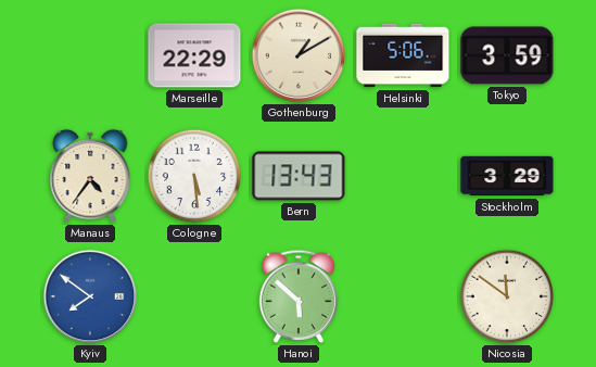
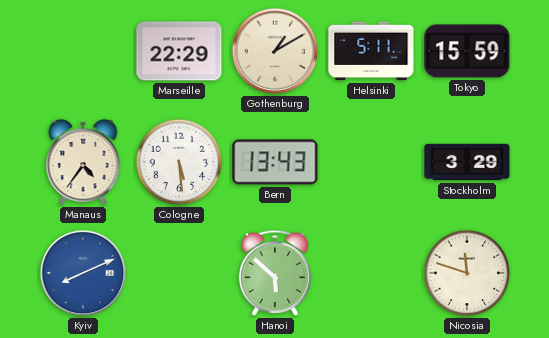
Helsinki: 5:06 -> 5:11
Tokyo: 3:59 -> 15:59
Kyiv: 7:51 -> 8:11
Nicosia: 11:51 -> 11:48
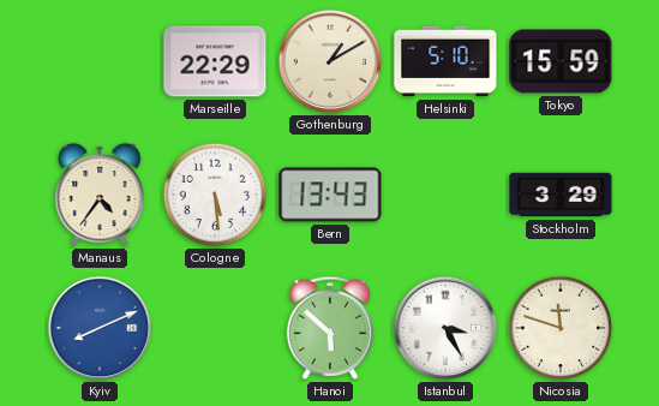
Helsinki: 5:11 -> 5:10
Istanbul: none -> 3:25
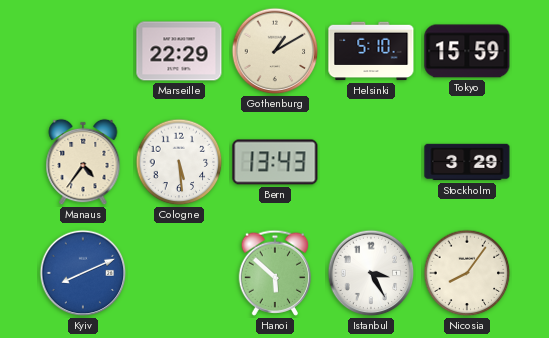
Nicosia: 11:48 -> 8:06
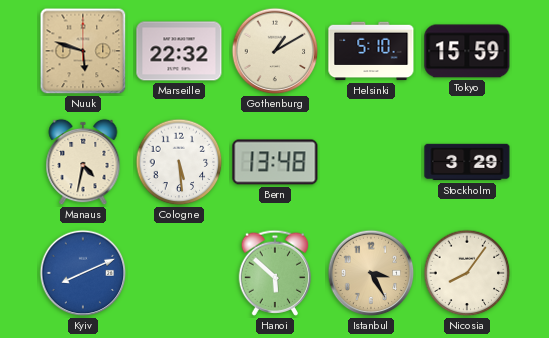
Nuuk: none -> 5:48
Marseille: 22:29 -> 22:32
Manaus: 4:36 -> 4:32
Bern: 13:43 -> 13:48
Istanbul dial: white -> champagne
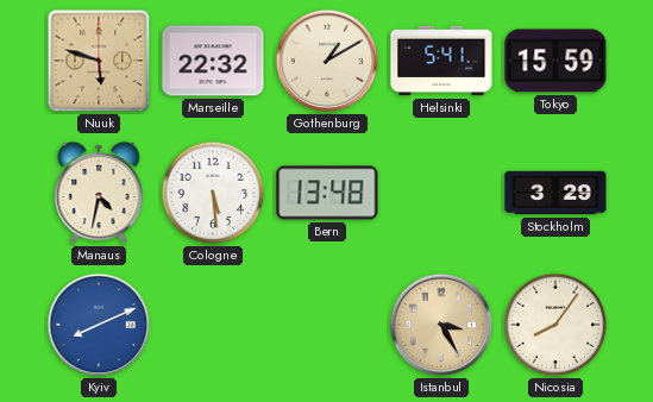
Helsinki: 5:10 -> 5:41
Hanoi: 5:52 -> none
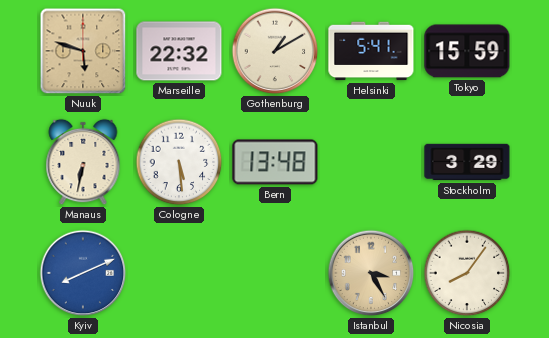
Manaus: 4:32 -> 6:32
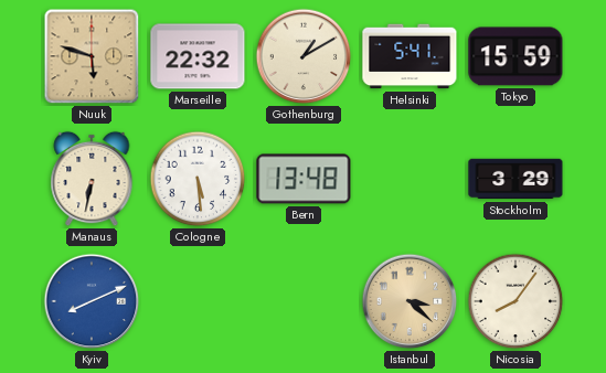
Istanbul: 3:25 -> 3:22
